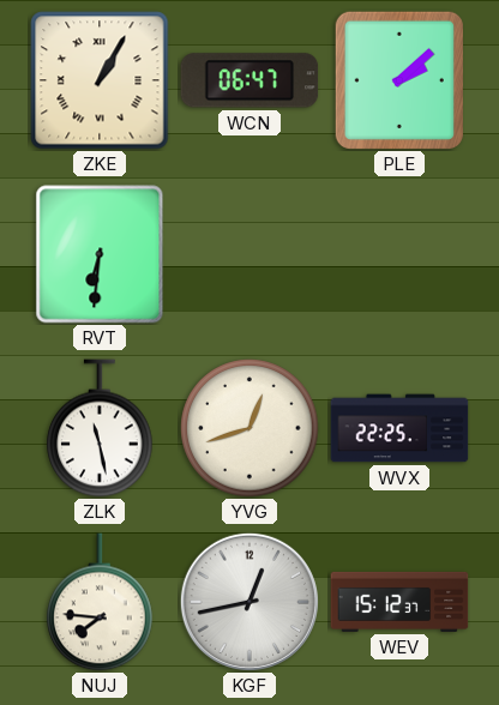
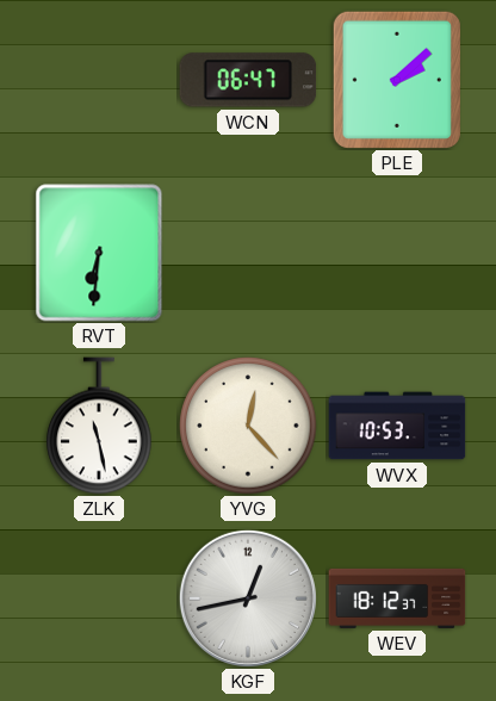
ZKE: 1:05 -> none
YVG: 12:42 -> 12:23
WVX: 22:25 -> 10:53
NUJ: 7:46 -> none
WEV: 15:12 -> 18:12
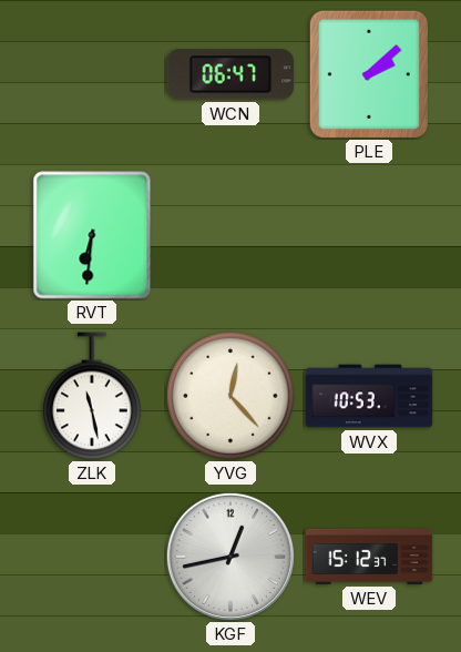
WEV: 18:12 -> 15:12
